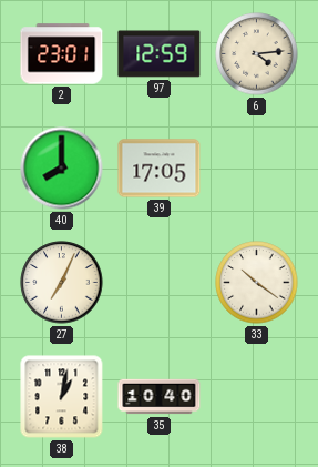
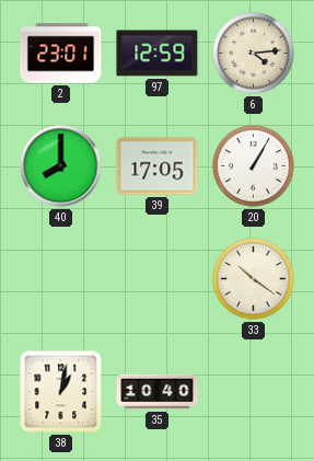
20: none -> 1:05
27: 7:04 -> none
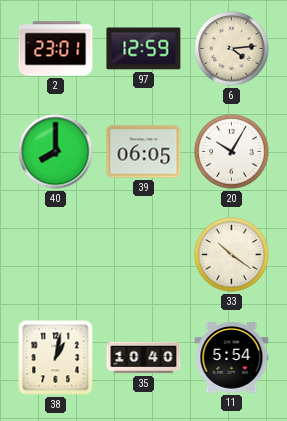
39: 17:05 -> 06:05
20: 1:05 -> 10:05
11: none -> 5:54
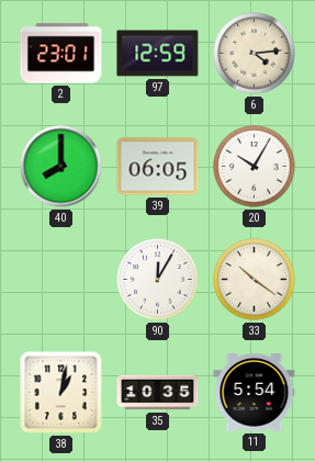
90: none -> 12:05
35: 10:40 -> 10:35
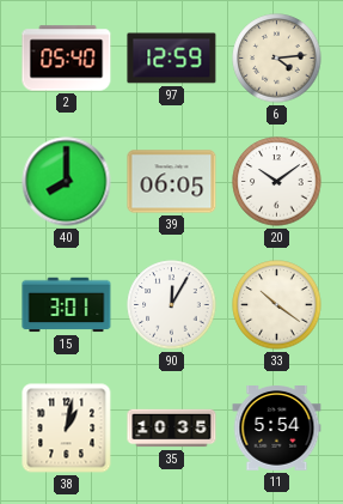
2: 23:01 -> 05:40
20: 10:05 -> 10:09
15: none -> 3:01
